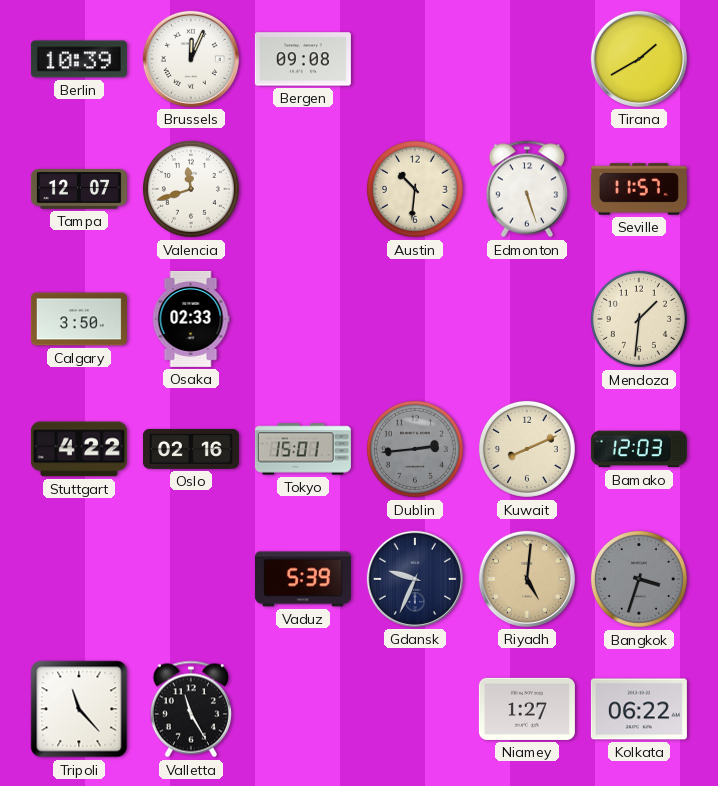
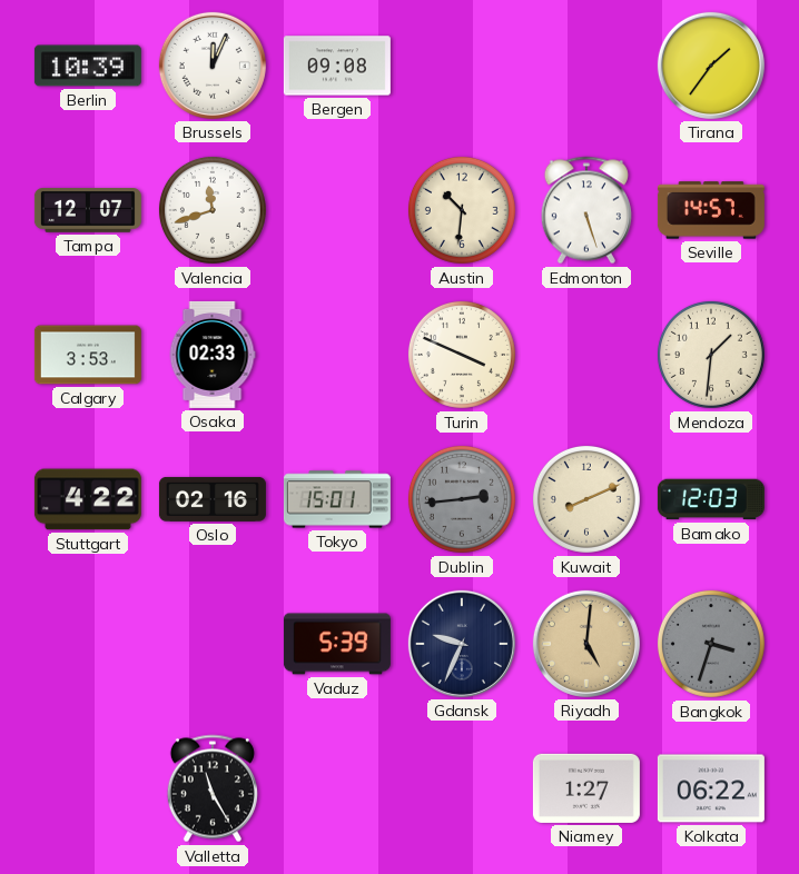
Tirana: 1:40 -> 1:36
Seville: 11:57 -> 14:57
Calgary: 3:50 -> 3:53
Turin: none -> 3:49
Tripoli: 11:23 -> none
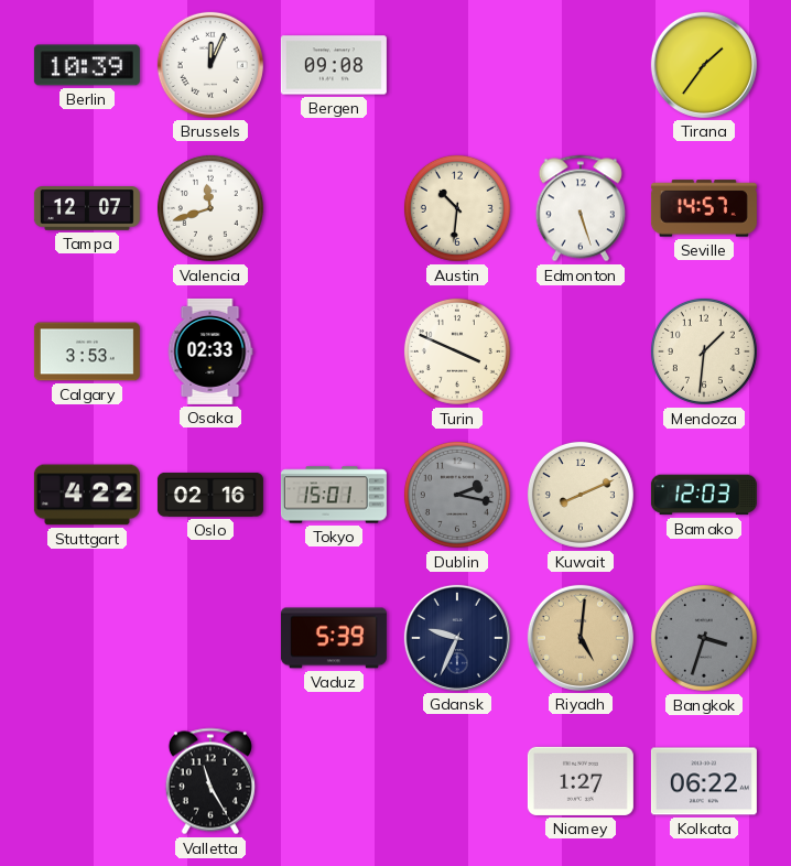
Dublin: 2:44 -> 2:17
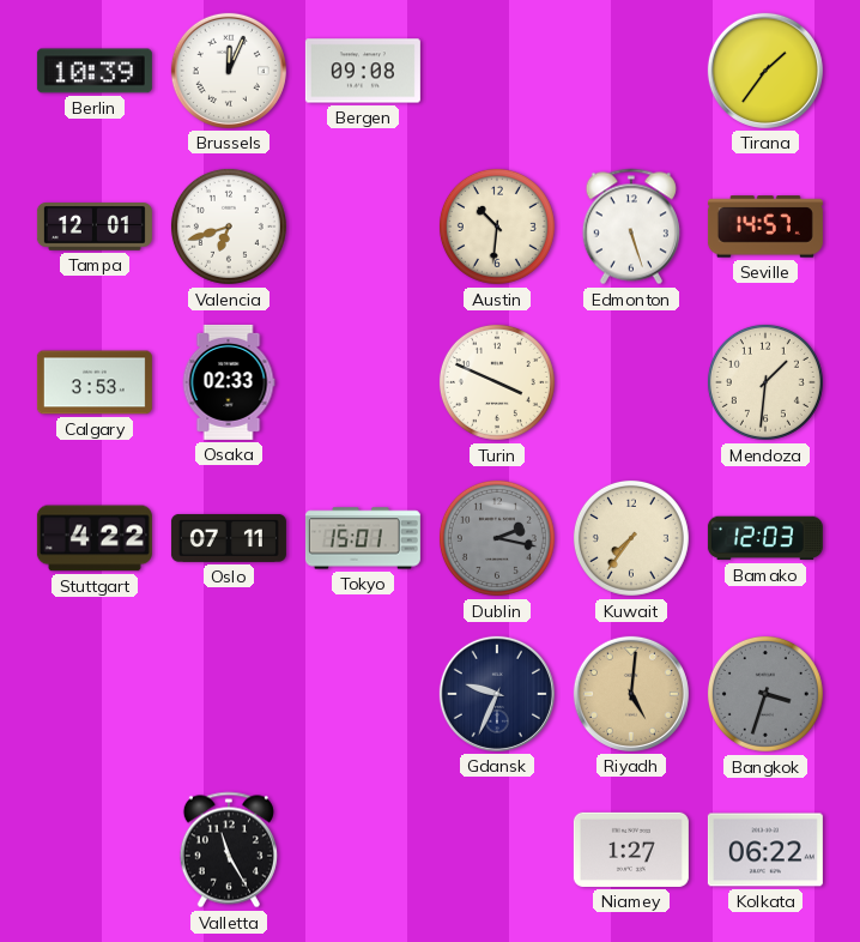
Tampa: 12:07 -> 12:01
Valencia: 11:42 -> 6:42
Oslo: 02:16 -> 07:11
Kuwait: 8:11 -> 7:36
Vaduz: 5:39 -> none
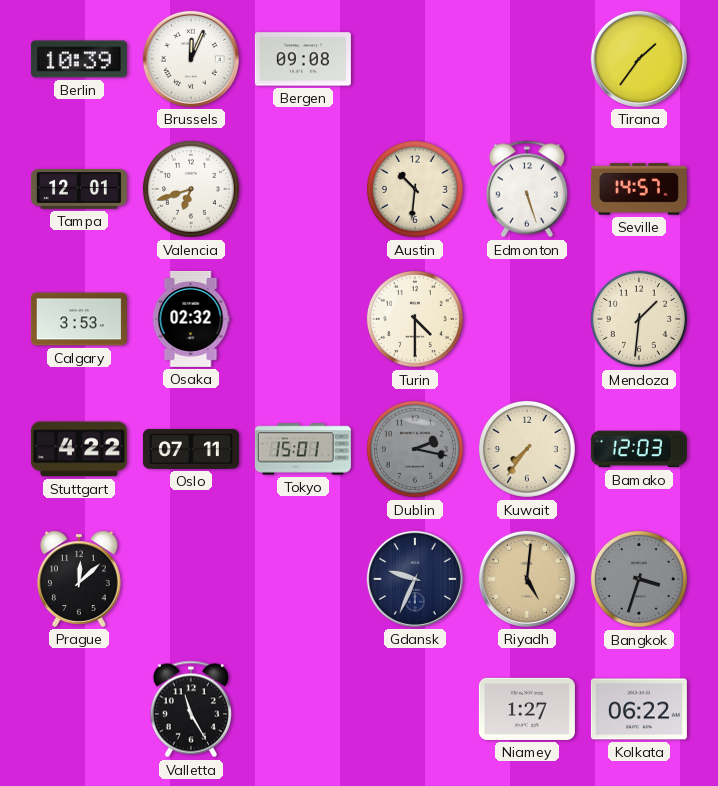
Osaka: 02:33 -> 02:32
Turin: 3:49 -> 4:30
Prague: none -> 12:08
